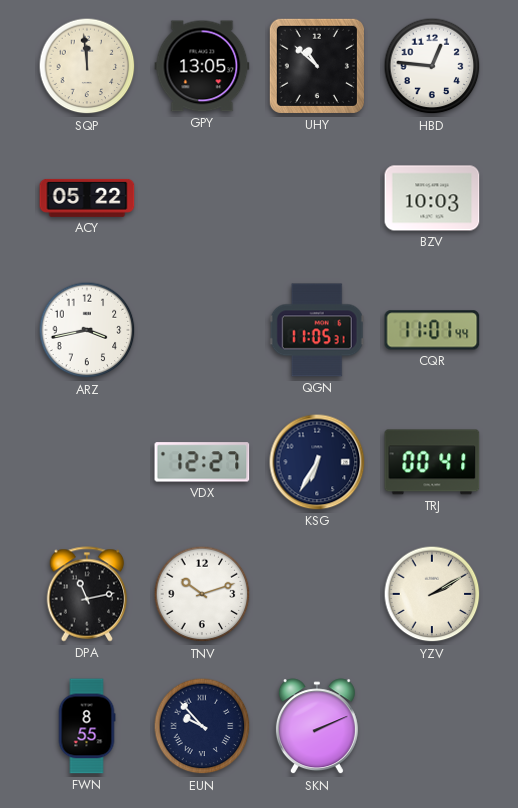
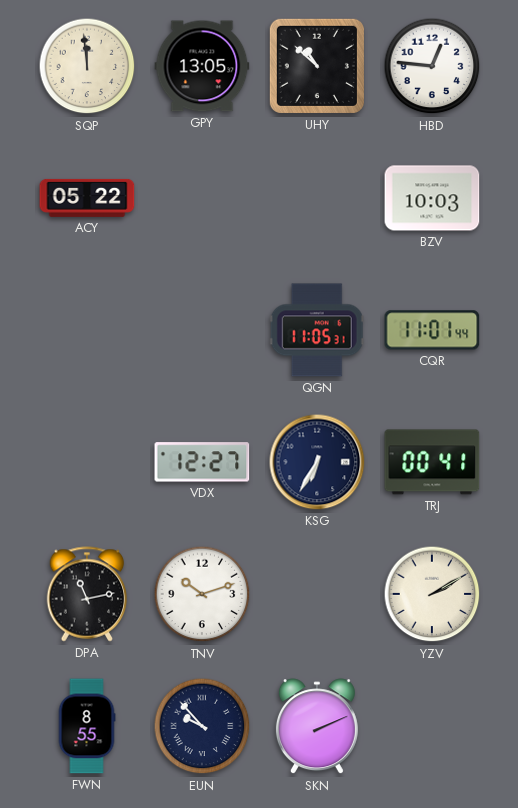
ARZ: 3:43 -> none
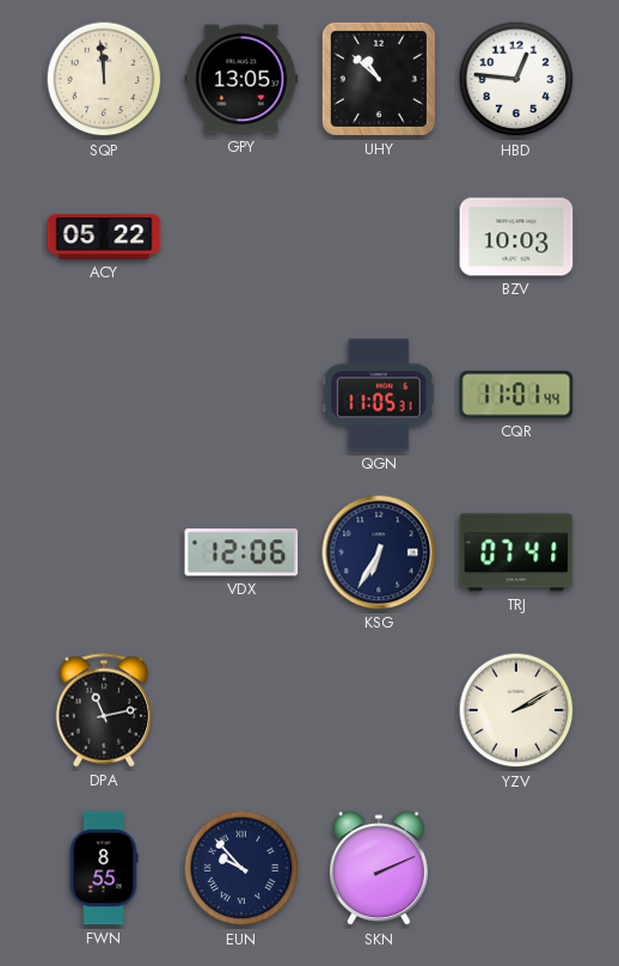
VDX: 12:27 -> 12:06
TRJ: 00:41 -> 07:41
TNV: 10:12 -> none
